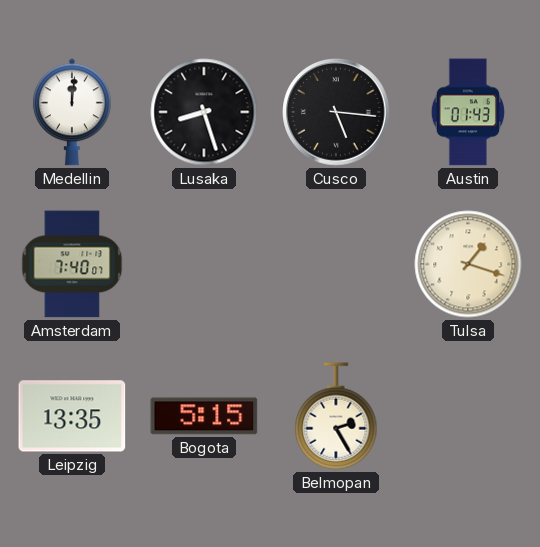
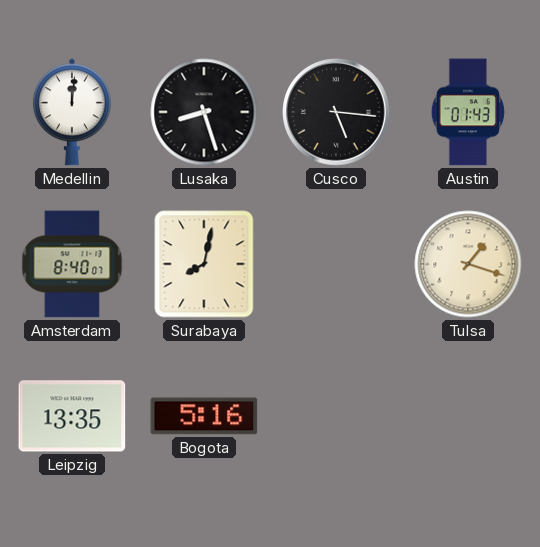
Amsterdam: 7:40 -> 8:40
Surabaya: none -> 8:02
Bogota: 5:15 -> 5:16
Belmopan: 2:25 -> none
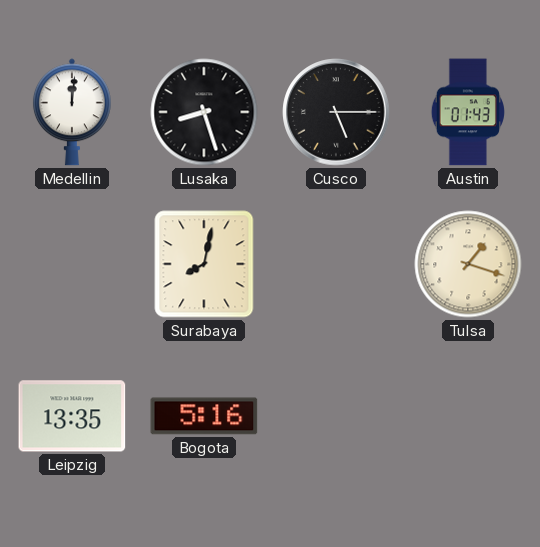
Cusco: 5:16 -> 5:15
Amsterdam: 8:40 -> none
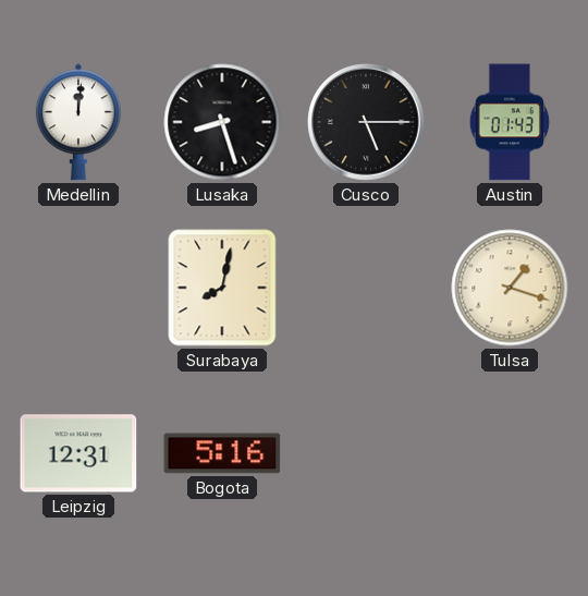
Leipzig: 13:35 -> 12:31
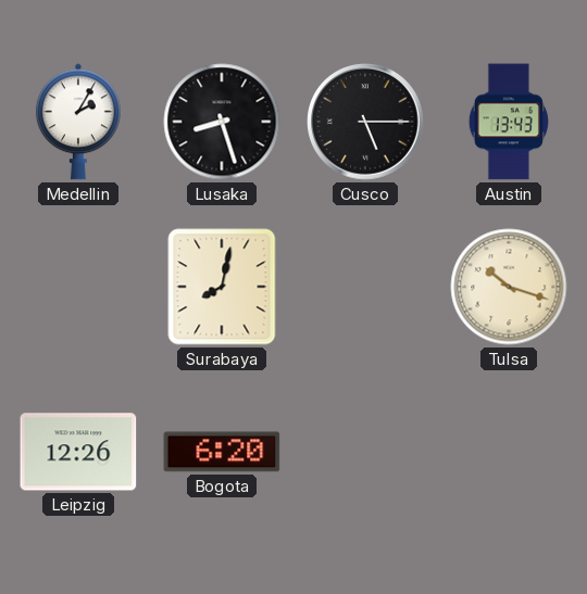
Medellin: 12:01 -> 2:05
Austin: 01:43 -> 13:43
Tulsa: 1:18 -> 10:18
Leipzig: 12:31 -> 12:26
Bogota: 5:16 -> 6:20
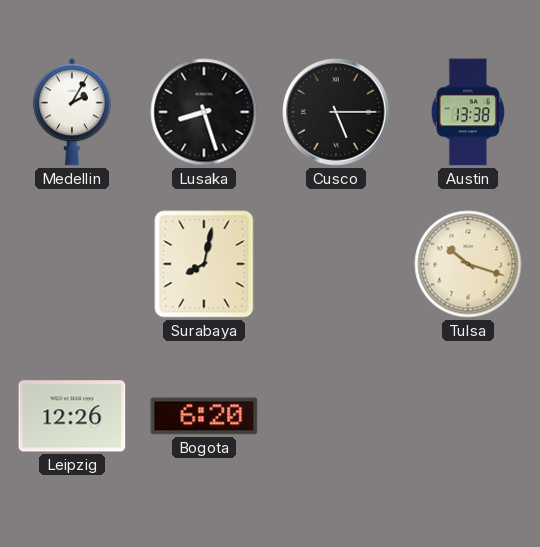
Austin: 13:43 -> 13:38
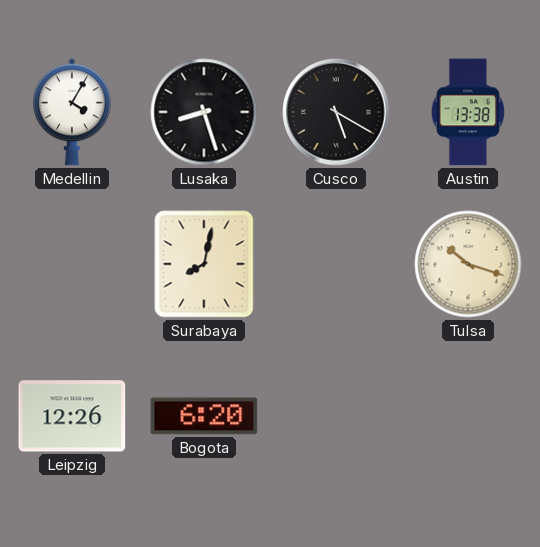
Medellin: 2:05 -> 4:05
Cusco: 5:15 -> 5:20
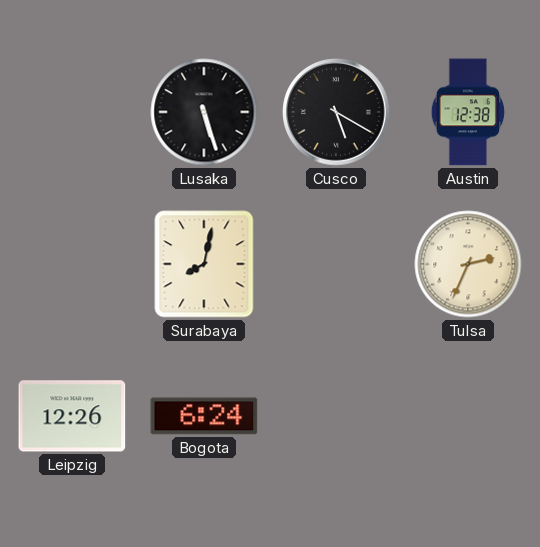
Medellin: 4:05 -> none
Lusaka: 8:27 -> 5:27
Austin: 13:38 -> 12:38
Tulsa: 10:18 -> 2:34
Bogota: 6:20 -> 6:24
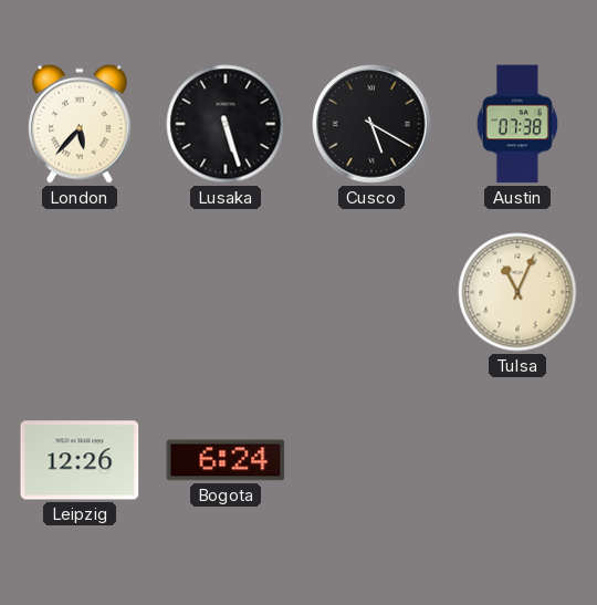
London: none -> 5:37
Austin: 12:38 -> 07:38
Surabaya: 8:02 -> none
Tulsa: 2:34 -> 11:04
